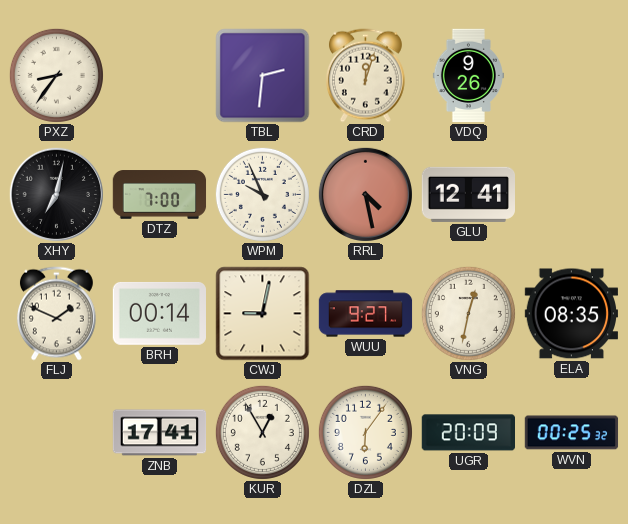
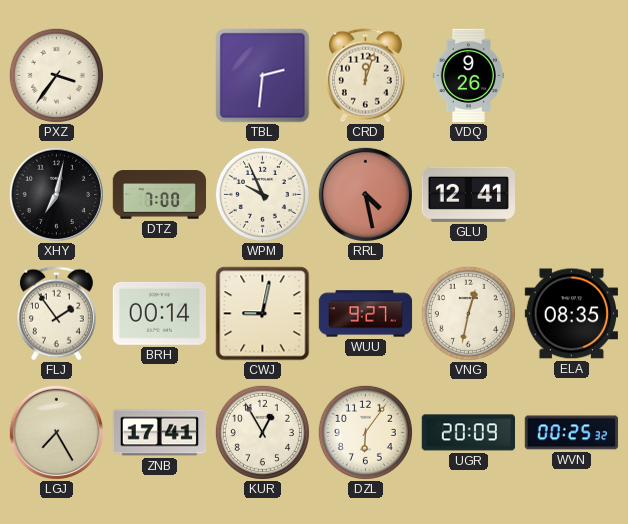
PXZ: 8:36 -> 3:36
FLJ: 1:49 -> 1:54
LGJ: none -> 7:25
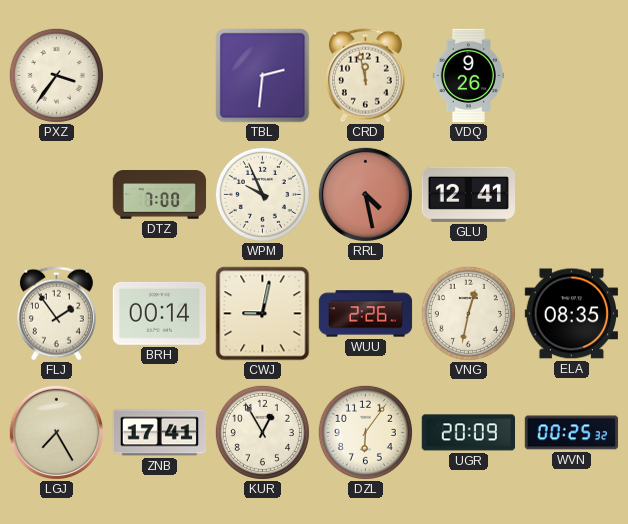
CRD: 12:03 -> 11:58
XHY: 7:02 -> none
WUU: 9:27 -> 2:26
